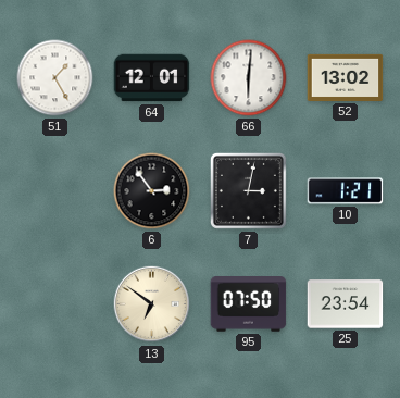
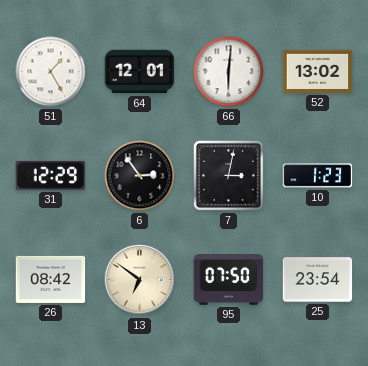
31: none -> 12:29
10: 1:21 -> 1:23
26: none -> 08:42
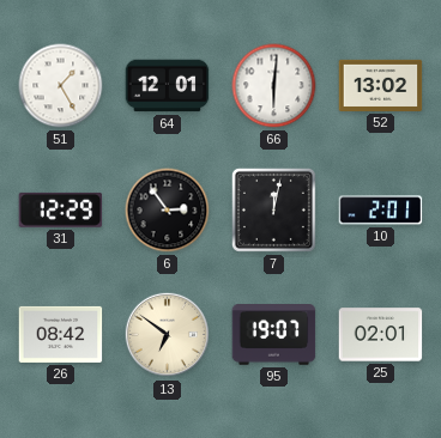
7: 3:02 -> 12:02
10: 1:23 -> 2:01
95: 07:50 -> 19:07
25: 23:54 -> 02:01
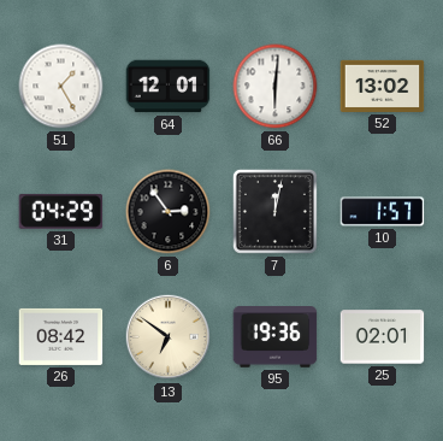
31: 12:29 -> 04:29
10: 2:01 -> 1:57
95: 19:07 -> 19:36
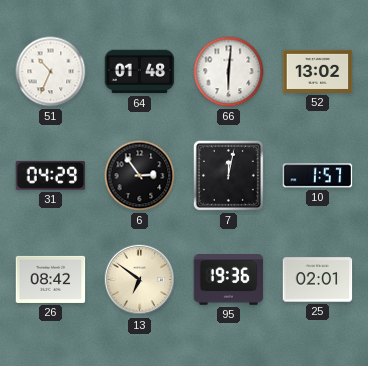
51: 1:25 -> 10:34
64: 12:01 -> 01:48
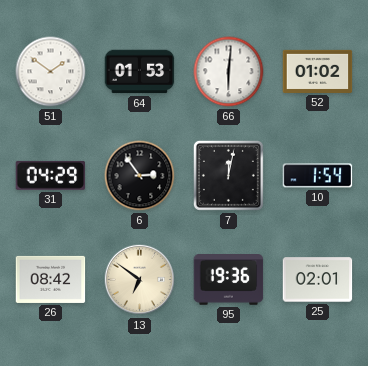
51: 10:34 -> 1:51
64: 01:48 -> 01:53
52: 13:02 -> 01:02
10: 1:57 -> 1:54
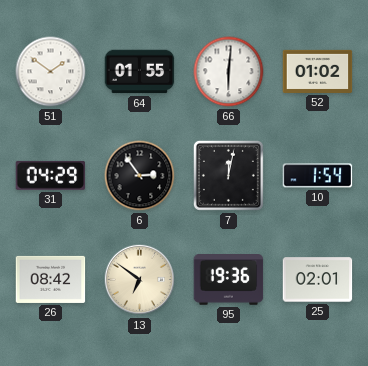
64: 01:53 -> 01:55
